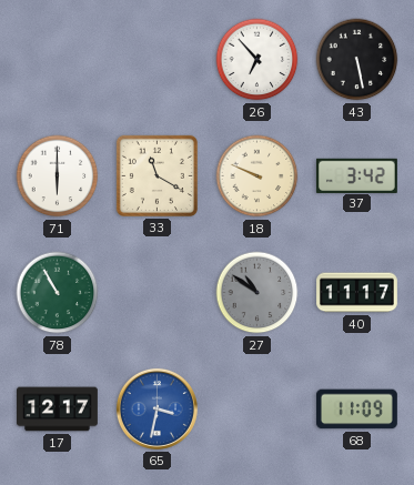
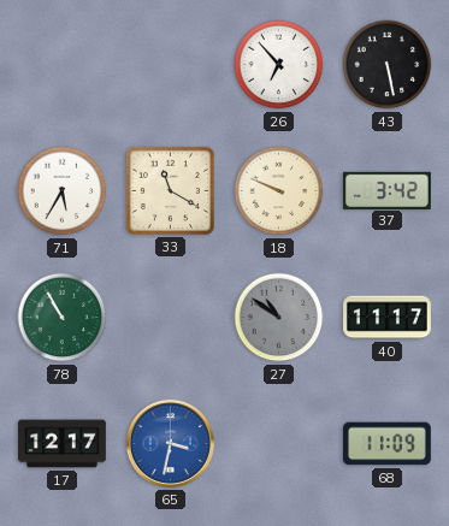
71: 6:00 -> 5:35
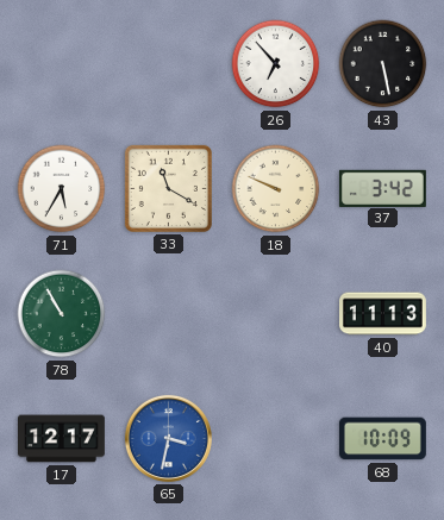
27: 10:51 -> none
40: 11:17 -> 11:13
68: 11:09 -> 10:09
